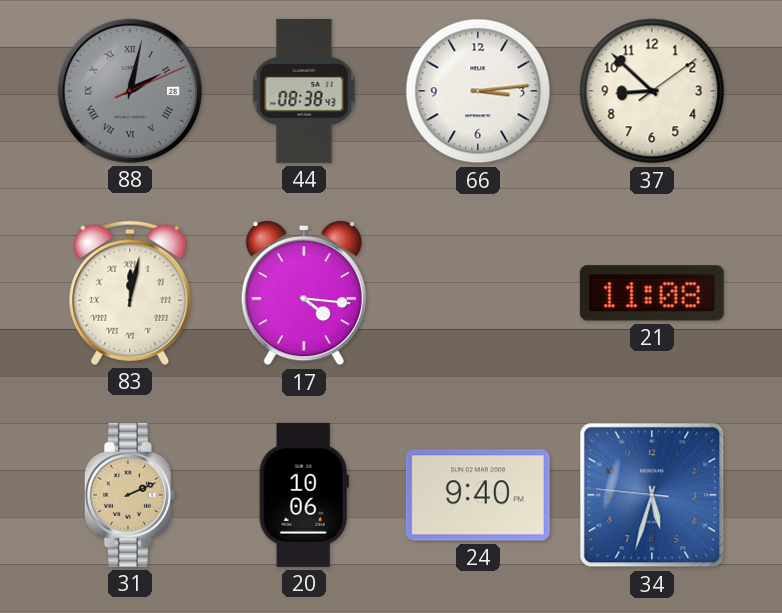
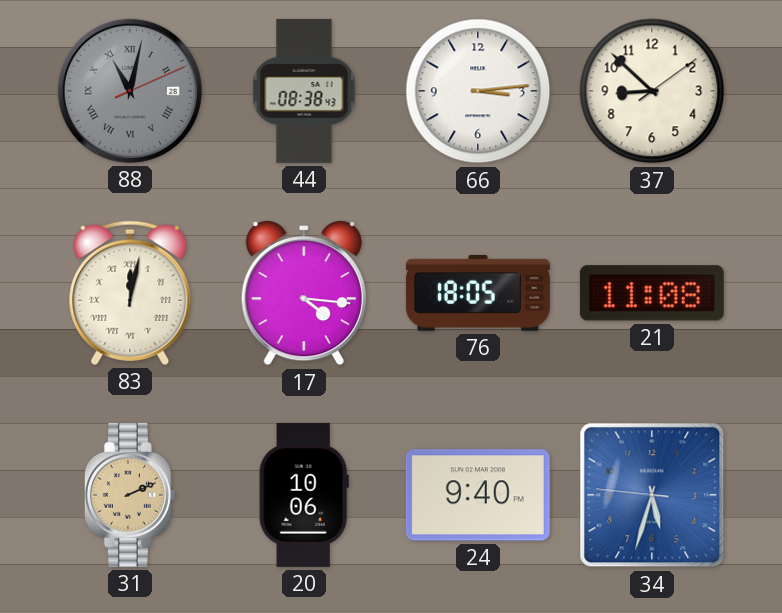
88: 2:02 -> 11:02
76: none -> 18:05
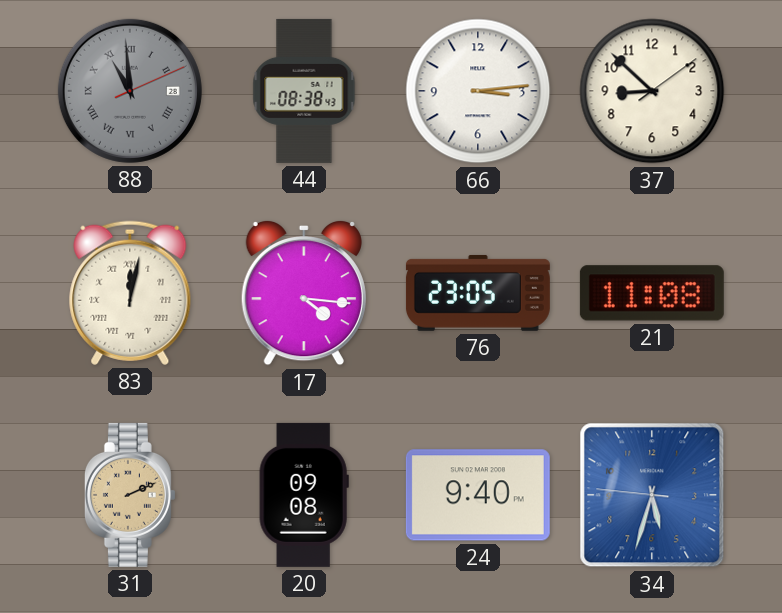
88: 11:02 -> 10:59
76: 18:05 -> 23:05
20: 10:06 -> 09:08
